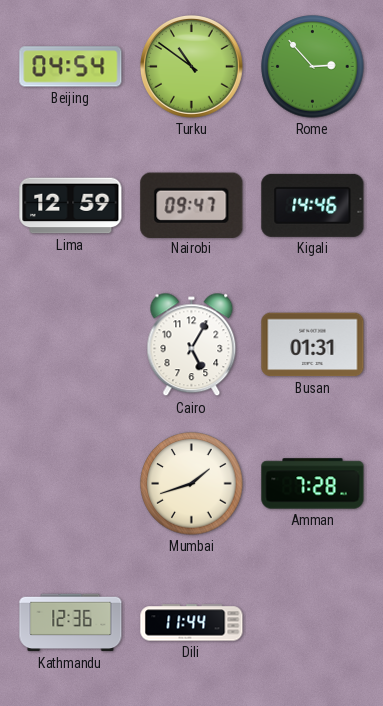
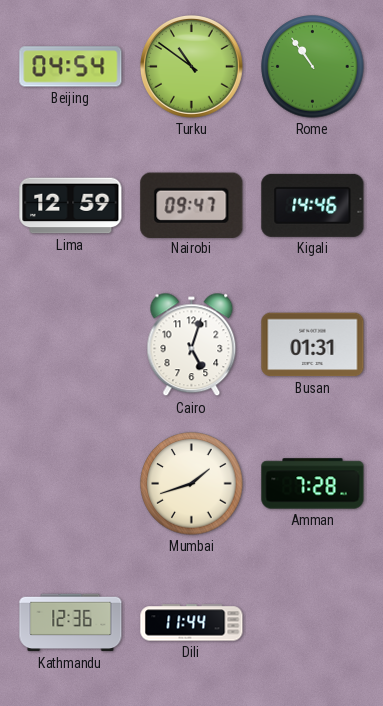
Rome: 2:53 -> 10:54
Cairo: 5:05 -> 5:03
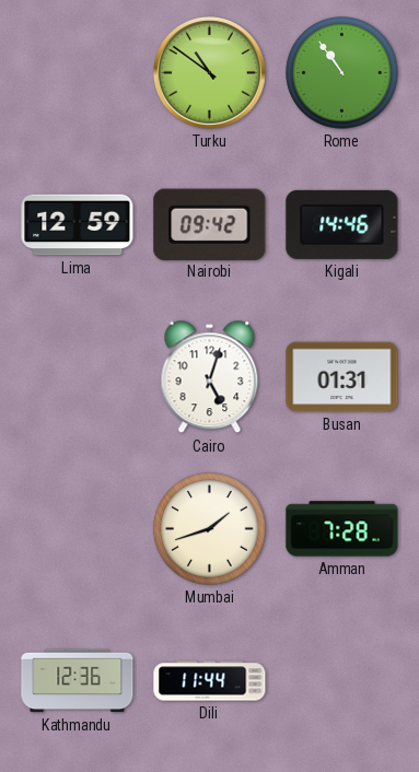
Beijing: 04:54 -> none
Nairobi: 09:47 -> 09:42
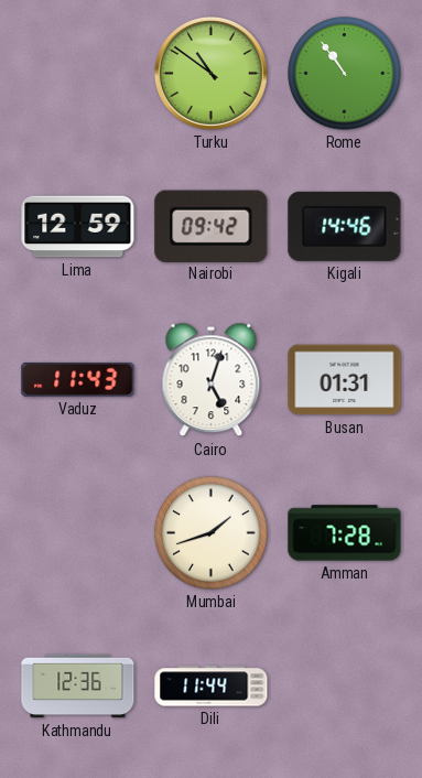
Vaduz: none -> 11:43
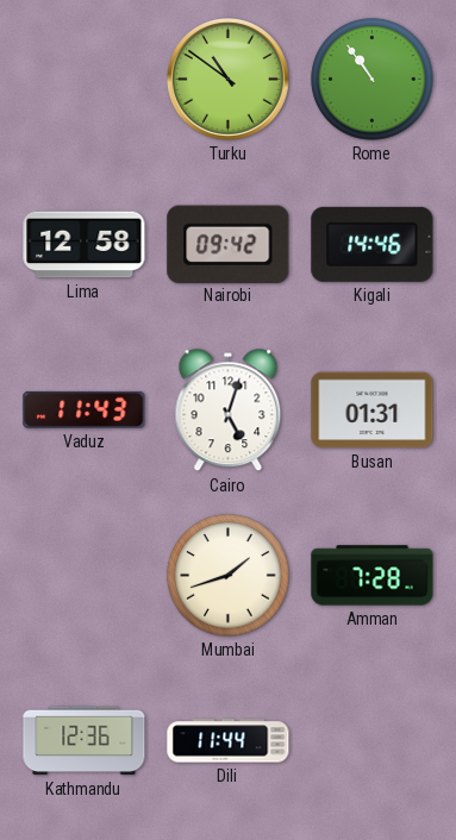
Lima: 12:59 -> 12:58
